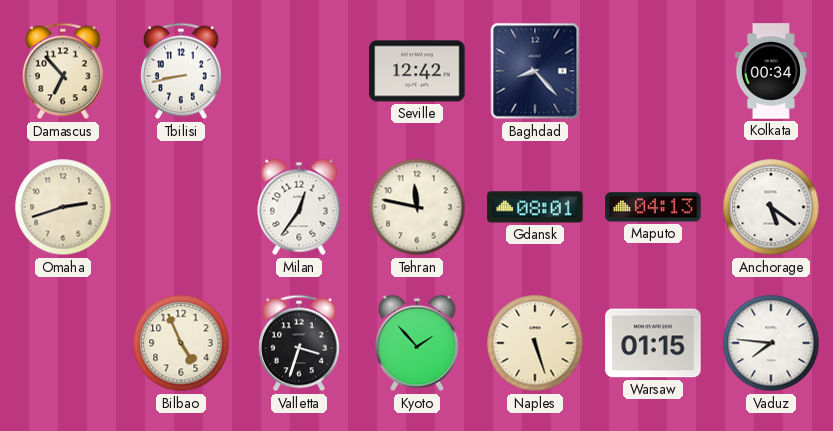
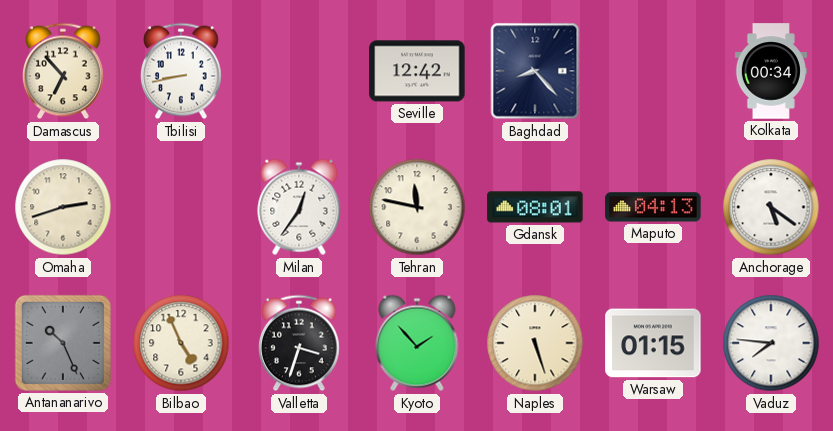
Antananarivo: none -> 10:26
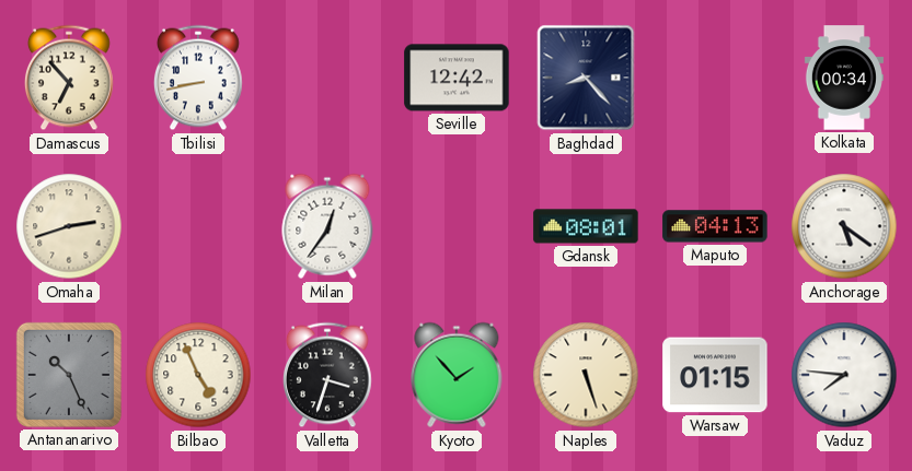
Tehran: 11:47 -> none
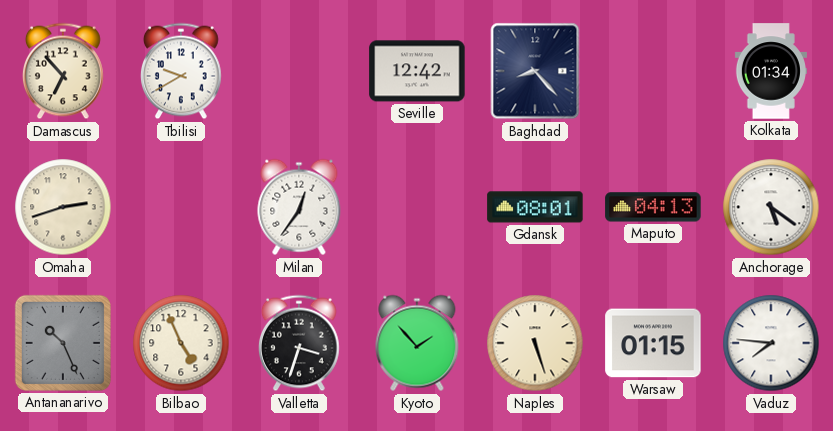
Tbilisi: 8:43 -> 9:40
Kolkata: 00:34 -> 01:34
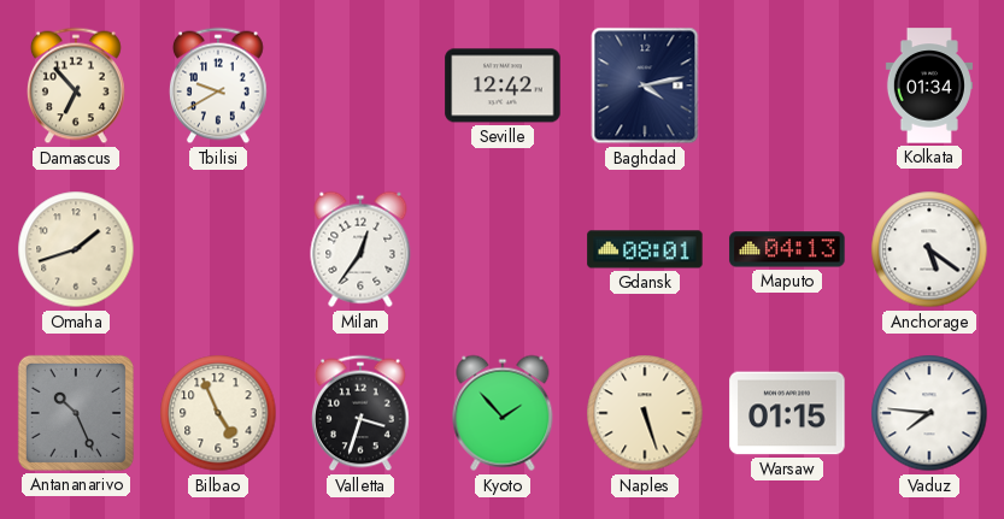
Baghdad: 8:23 -> 4:13
Omaha: 2:42 -> 1:42
